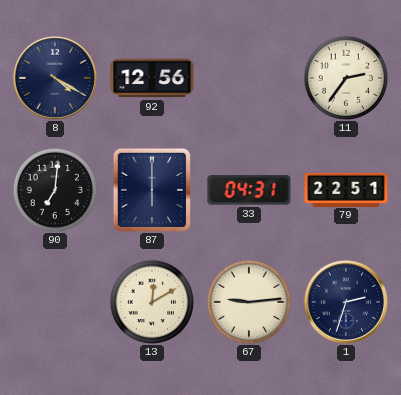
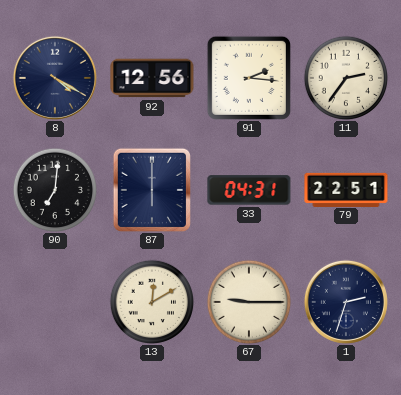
91: none -> 2:16
67: 9:14 -> 9:15
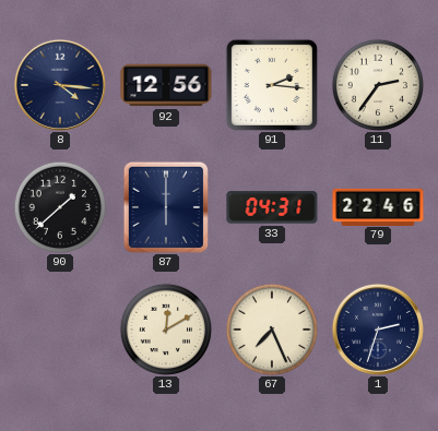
8: 4:20 -> 4:16
90: 7:01 -> 1:38
79: 22:51 -> 22:46
67: 9:15 -> 7:26
